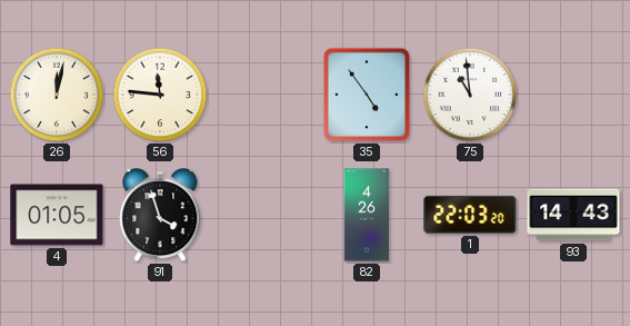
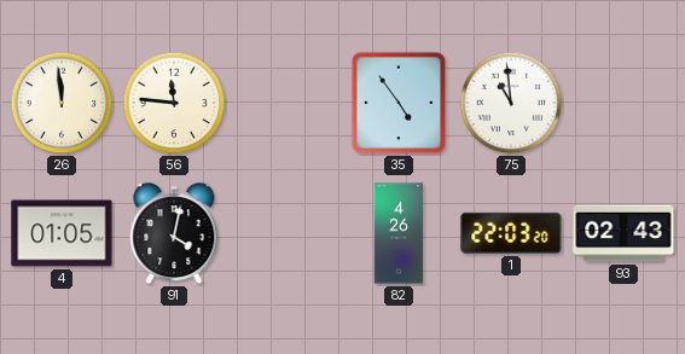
26: 12:02 -> 11:59
91: 3:57 -> 4:02
93: 14:43 -> 02:43
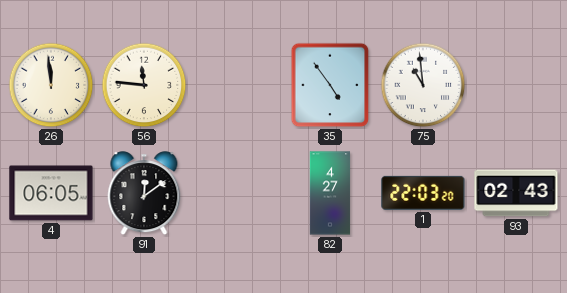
4: 01:05 -> 06:05
91: 4:02 -> 12:09
82: 4:26 -> 4:27
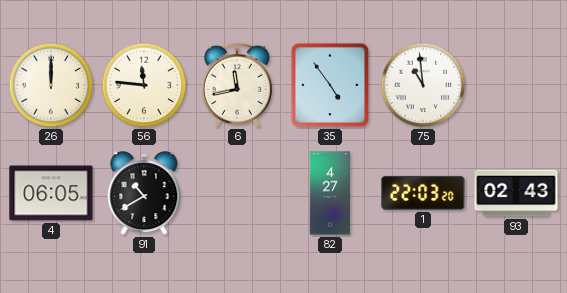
26: 11:59 -> 12:00
6: none -> 11:43
91: 12:09 -> 10:40
